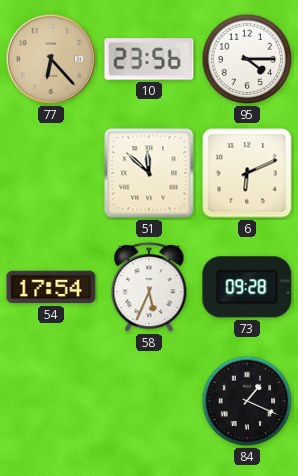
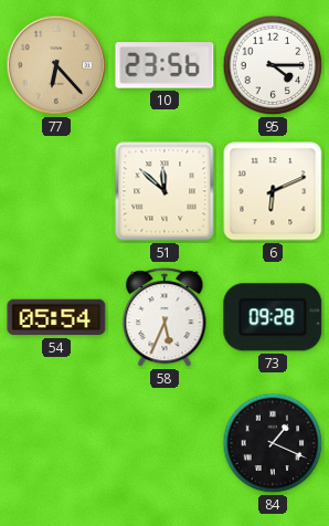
54: 17:54 -> 05:54
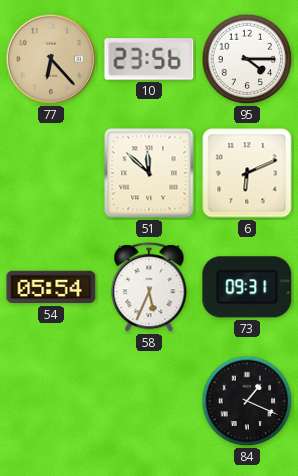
73: 09:28 -> 09:31
